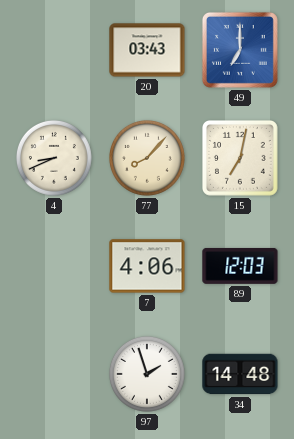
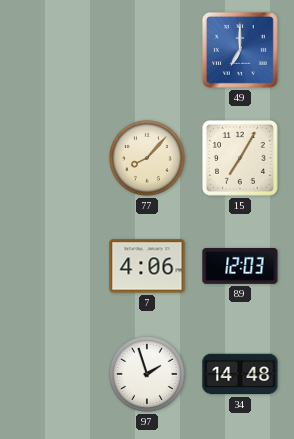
20: 03:43 -> none
4: 8:41 -> none
15: 7:02 -> 7:05
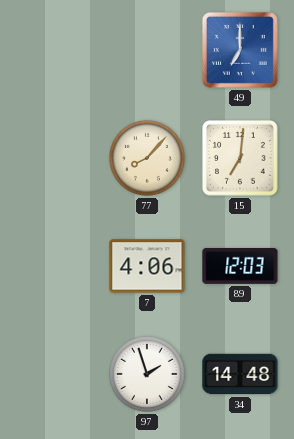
15: 7:05 -> 7:01
